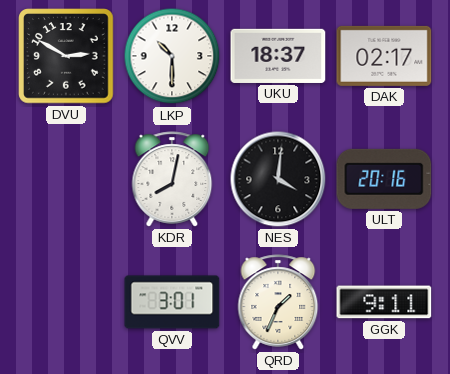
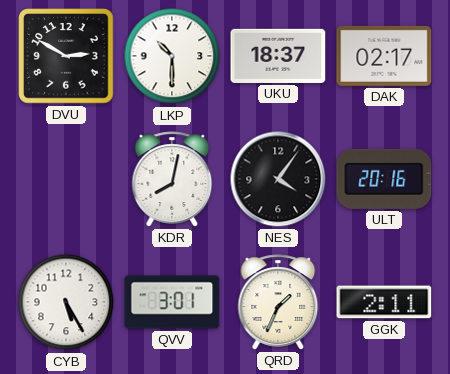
NES: 4:01 -> 4:06
CYB: none -> 5:25
GGK: 9:11 -> 2:11
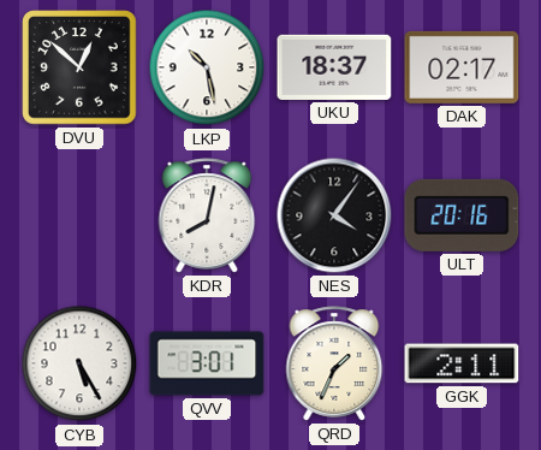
DVU: 2:50 -> 12:52
LKP: 10:30 -> 10:28
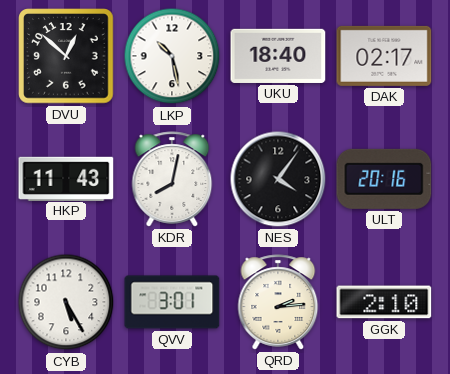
UKU: 18:37 -> 18:40
HKP: none -> 11:43
QRD: 1:34 -> 2:14
GGK: 2:11 -> 2:10
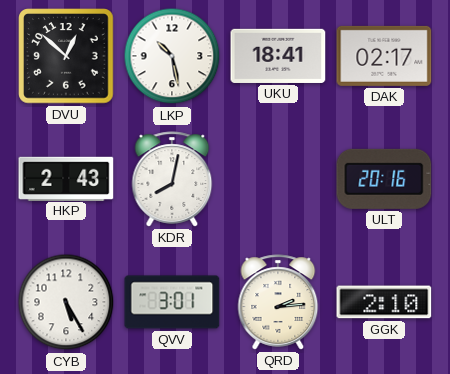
UKU: 18:40 -> 18:41
HKP: 11:43 -> 2:43
NES: 4:06 -> none
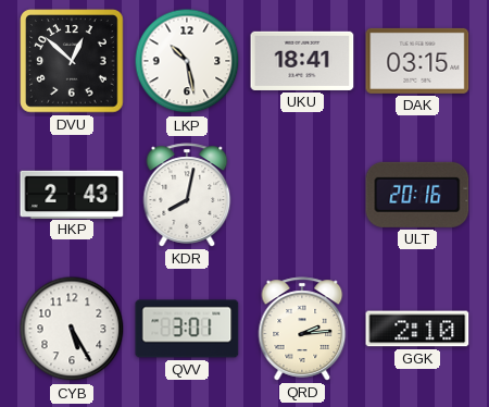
DAK: 02:17 -> 03:15
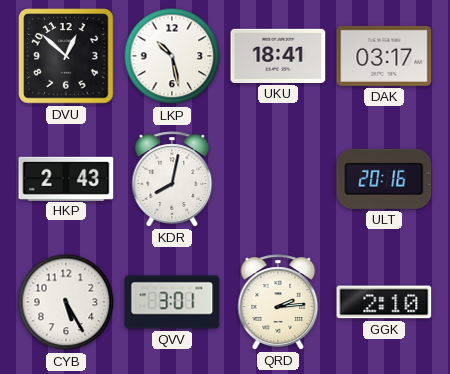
DAK: 03:15 -> 03:17
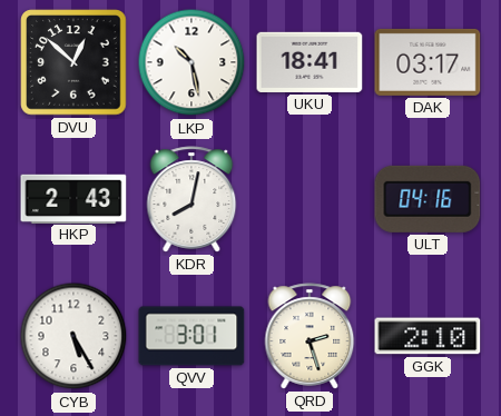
ULT: 20:16 -> 04:16
QRD: 2:14 -> 2:27
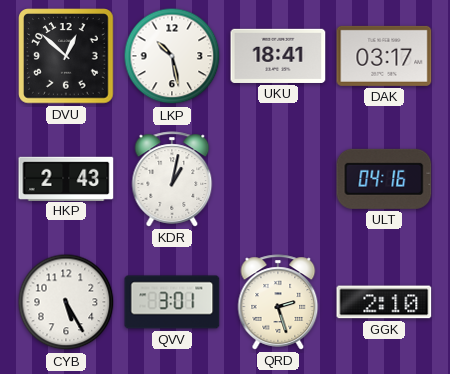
KDR: 8:02 -> 1:02
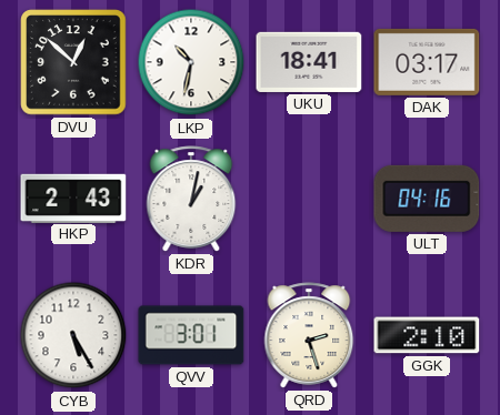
LKP: 10:28 -> 10:32
